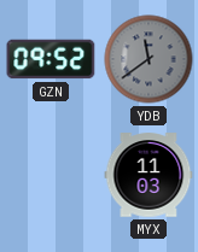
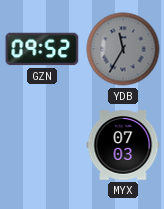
YDB: 11:39 -> 11:35
MYX: 11:03 -> 07:03
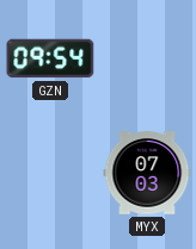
GZN: 09:52 -> 09:54
YDB: 11:35 -> none
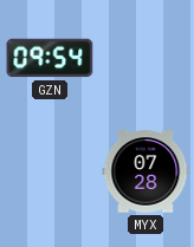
MYX: 07:03 -> 07:28
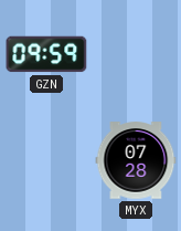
GZN: 09:54 -> 09:59
